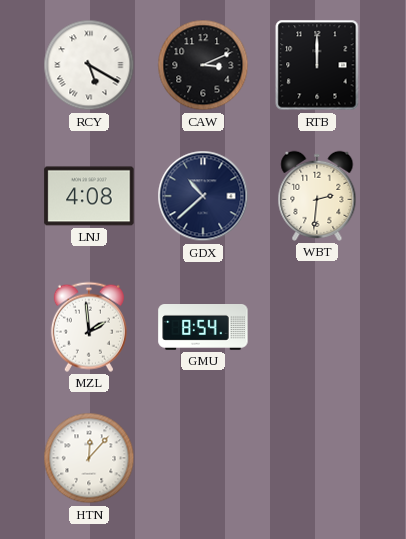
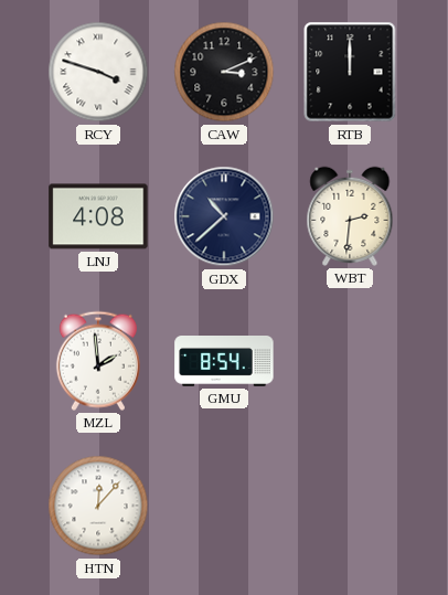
RCY: 5:20 -> 3:48
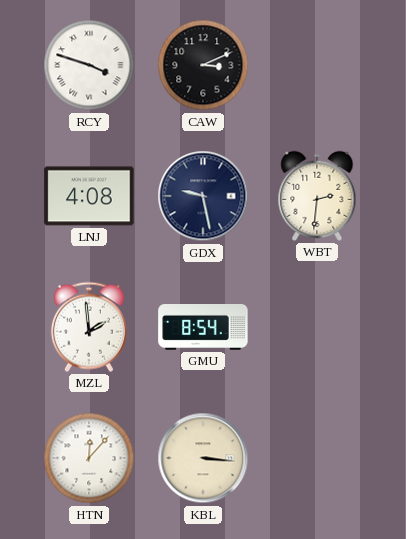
RTB: 12:00 -> none
GDX: 10:38 -> 9:28
KBL: none -> 3:16
